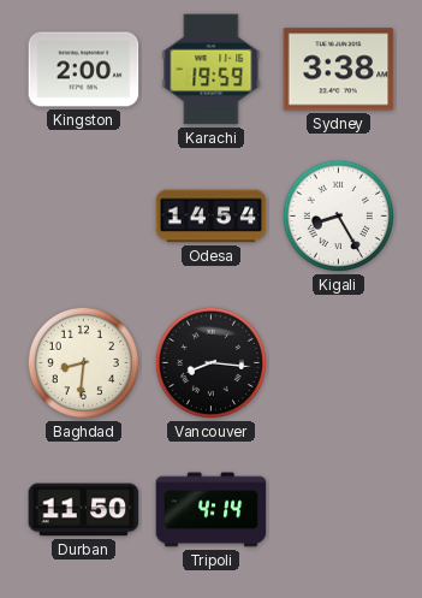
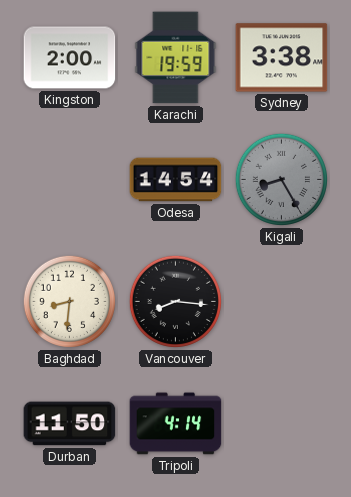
Kigali dial: white -> grey
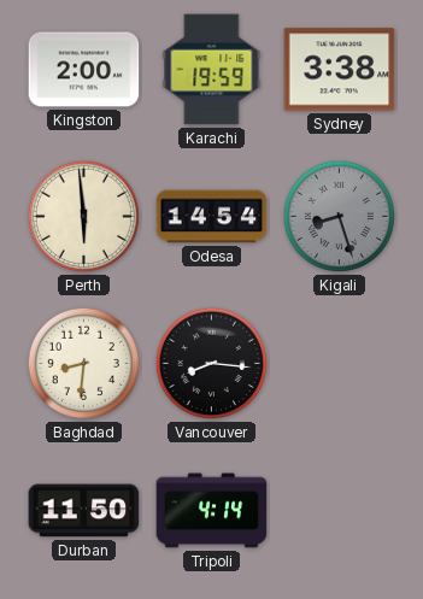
Perth: none -> 5:59
Kigali: 8:25 -> 8:27
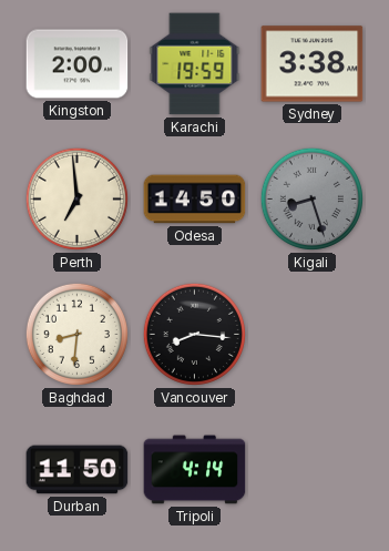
Perth: 5:59 -> 6:59
Odesa: 14:54 -> 14:50
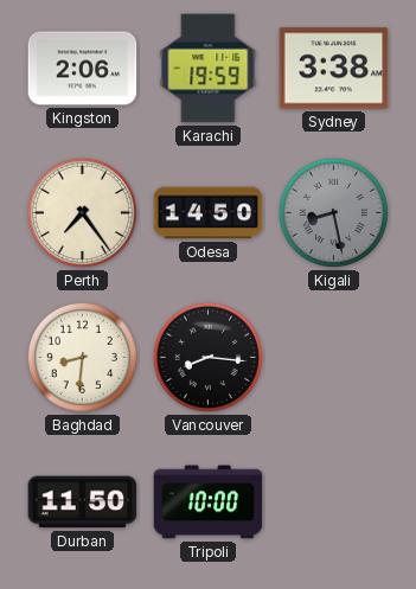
Kingston: 2:00 -> 2:06
Perth: 6:59 -> 7:24
Kigali: 8:27 -> 8:28
Tripoli: 4:14 -> 10:00
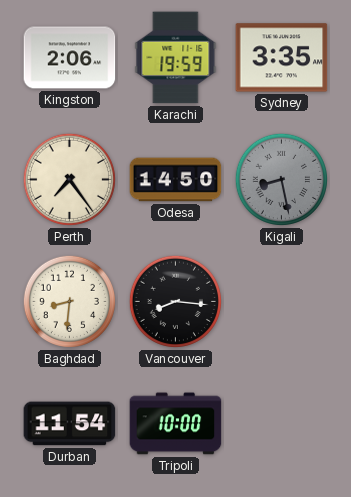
Sydney: 3:38 -> 3:35
Durban: 11:50 -> 11:54
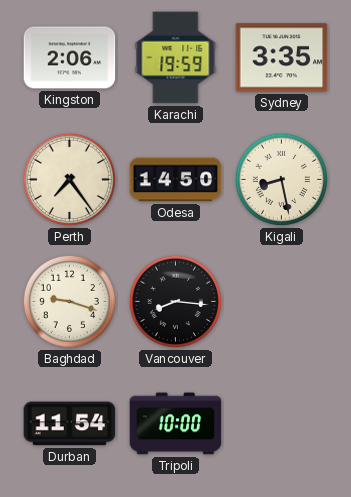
Kigali dial: grey -> cream
Baghdad: 8:31 -> 9:18
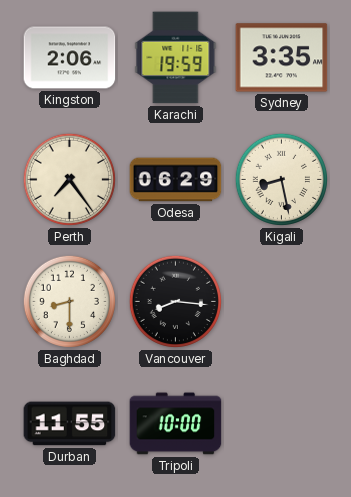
Odesa: 14:50 -> 06:29
Baghdad: 9:18 -> 8:30
Durban: 11:54 -> 11:55
